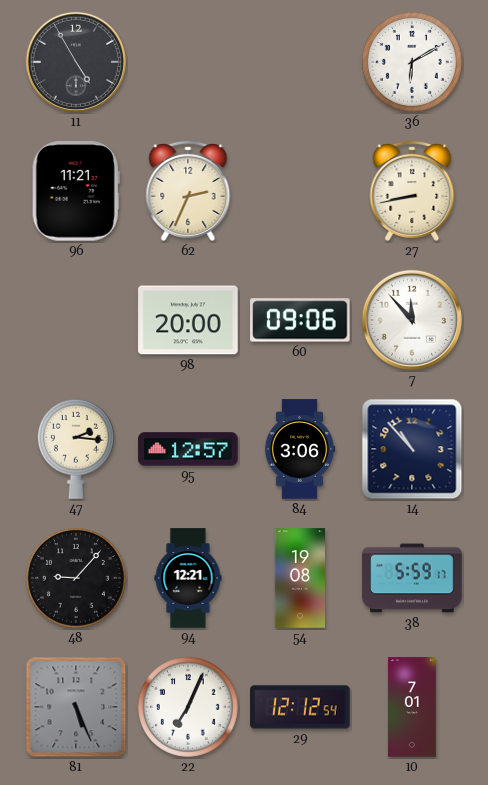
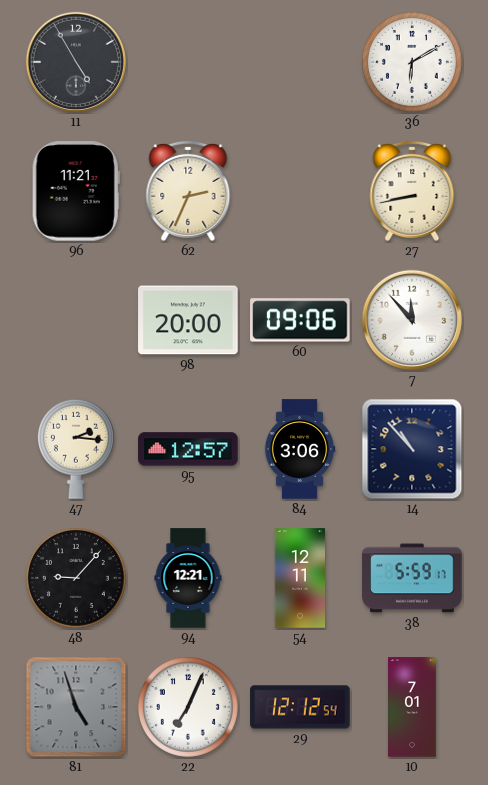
54: 19:08 -> 12:11
81: 5:26 -> 4:57
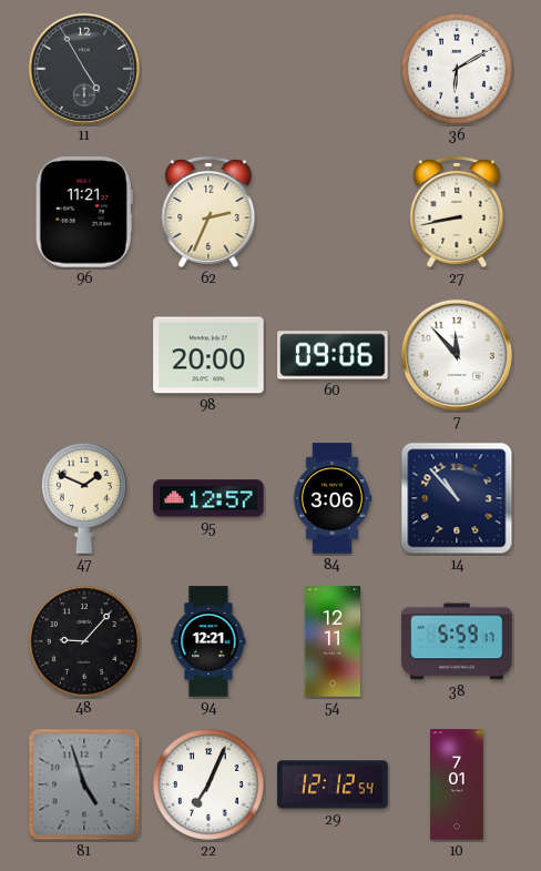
47: 2:16 -> 1:49
